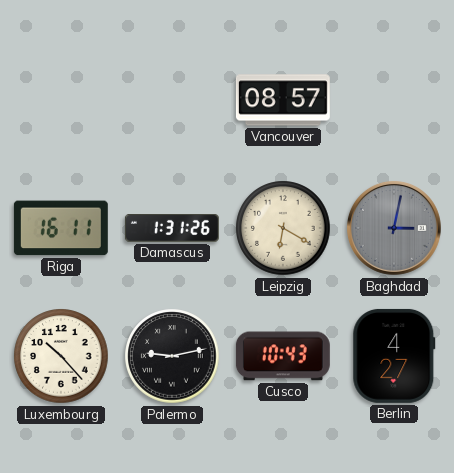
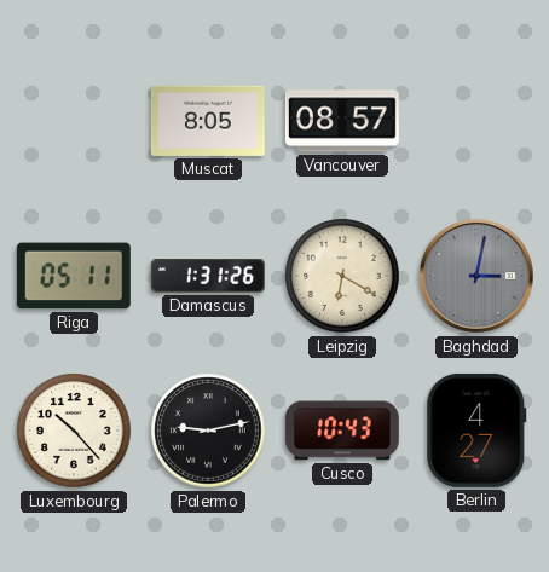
Muscat: none -> 8:05
Riga: 16:11 -> 05:11
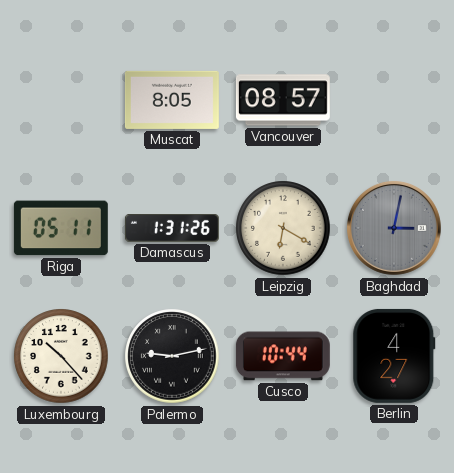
Cusco: 10:43 -> 10:44
